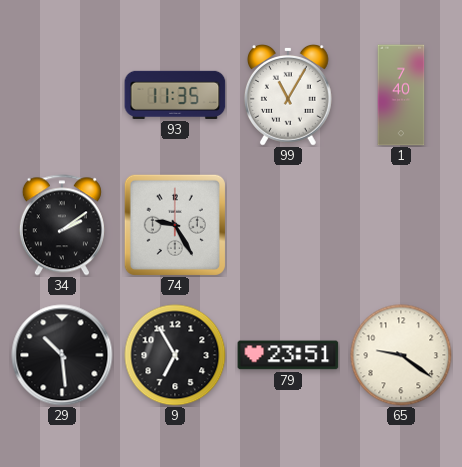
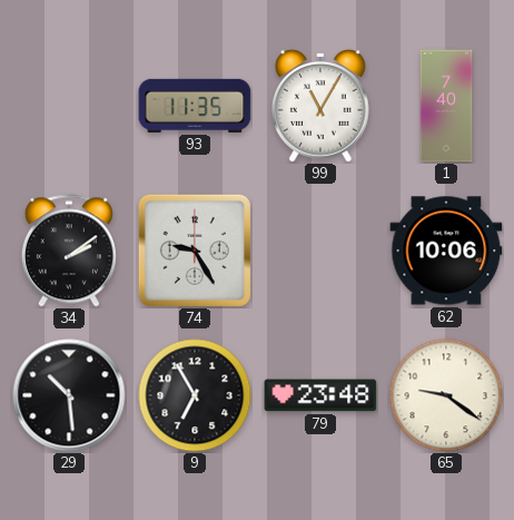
62: none -> 10:06
79: 23:51 -> 23:48
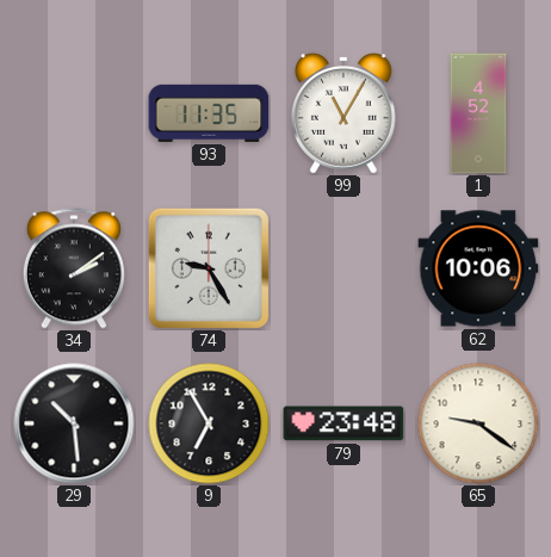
1: 7:40 -> 4:52
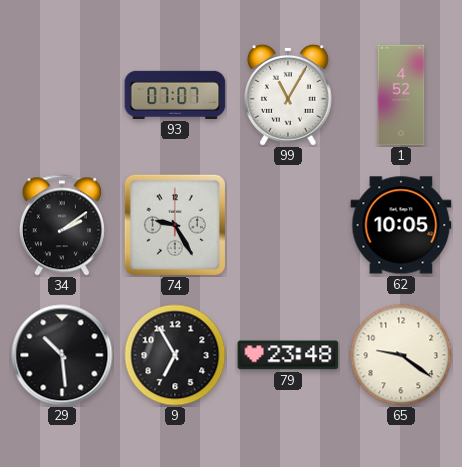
93: 11:35 -> 07:07
62: 10:06 -> 10:05
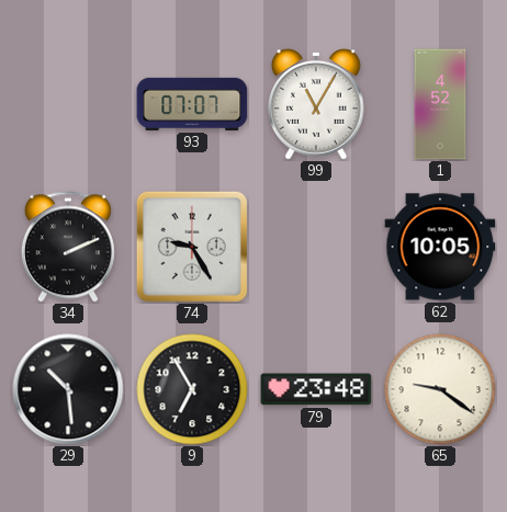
34: 2:09 -> 2:11
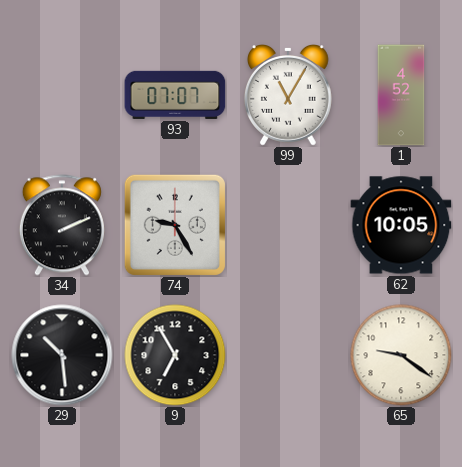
79: 23:48 -> none
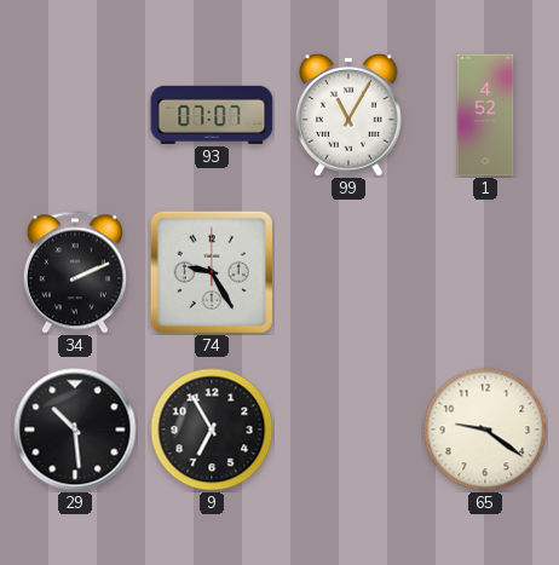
62: 10:05 -> none
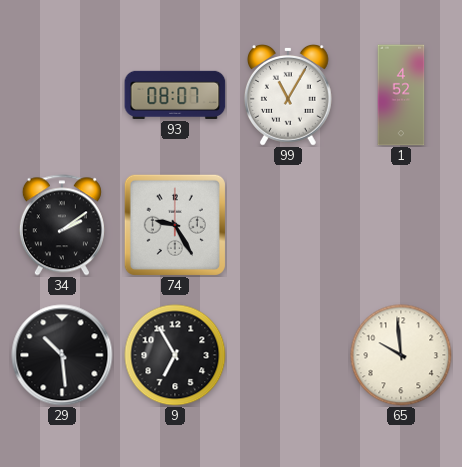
93: 07:07 -> 08:07
34: 2:11 -> 2:09
65: 9:21 -> 9:59
